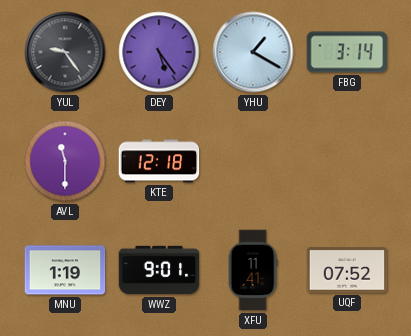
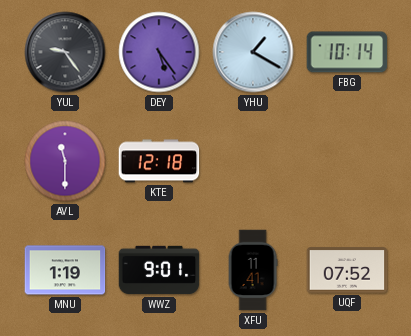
FBG: 3:14 -> 10:14
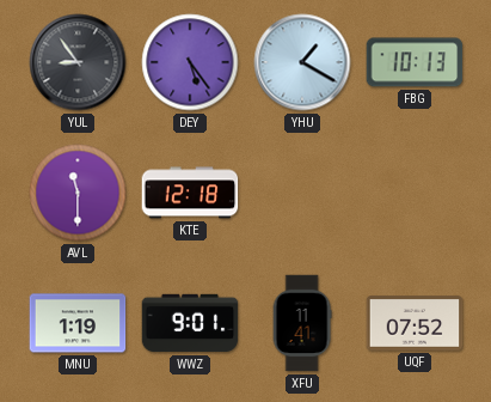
YUL: 9:24 -> 8:54
FBG: 10:14 -> 10:13
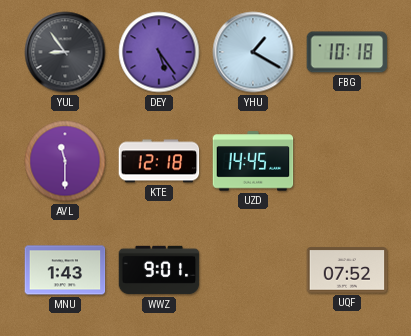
FBG: 10:13 -> 10:18
UZD: none -> 14:45
MNU: 1:19 -> 1:43
XFU: 11:41 -> none
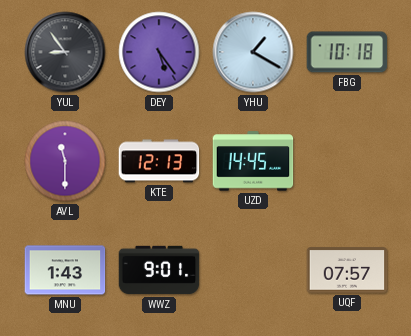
KTE: 12:18 -> 12:13
UQF: 07:52 -> 07:57
